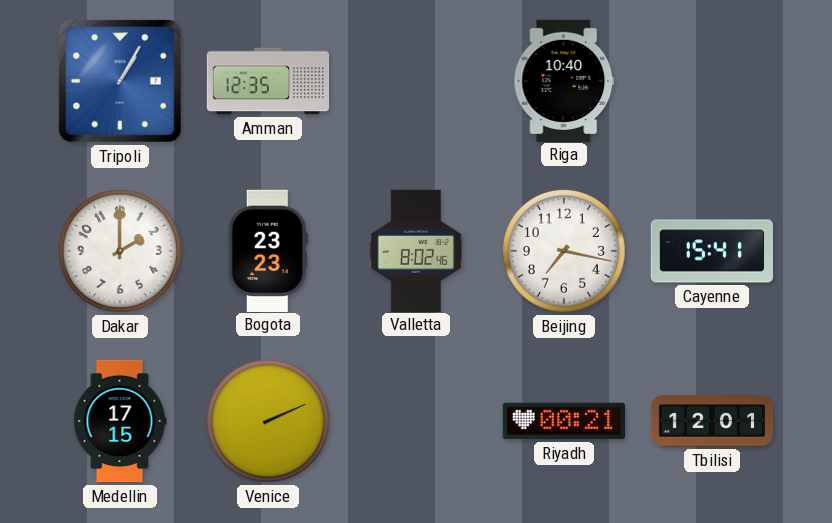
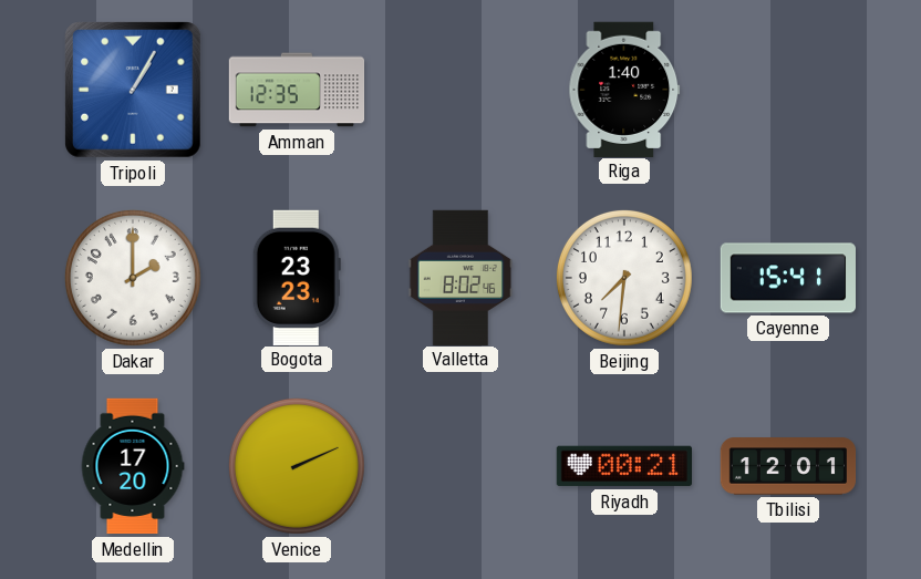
Riga: 10:40 -> 1:40
Beijing: 7:17 -> 7:31
Medellin: 17:15 -> 17:20
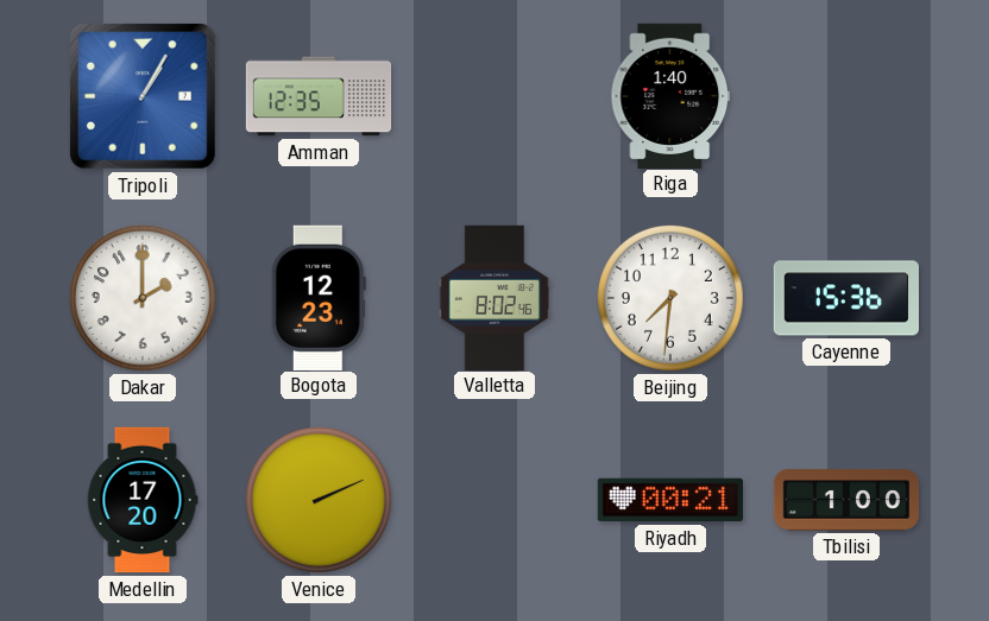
Bogota: 23:23 -> 12:23
Cayenne: 15:41 -> 15:36
Tbilisi: 12:01 -> 1:00
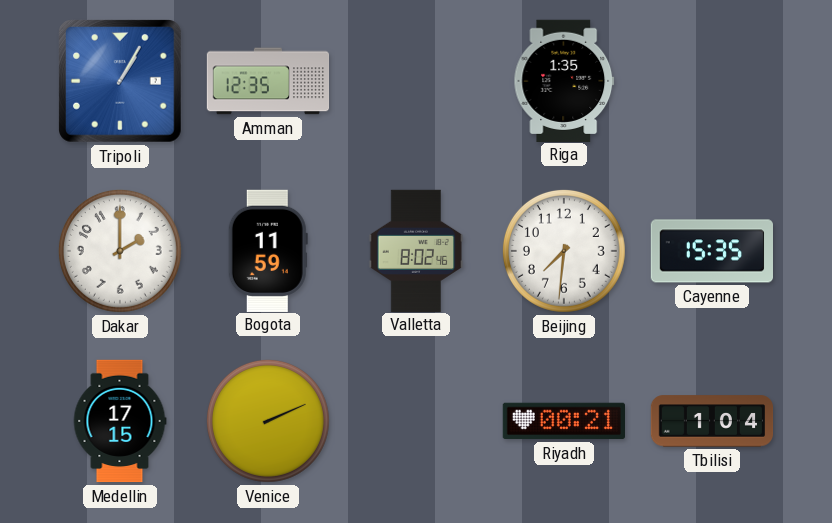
Riga: 1:40 -> 1:35
Bogota: 12:23 -> 11:59
Cayenne: 15:36 -> 15:35
Medellin: 17:20 -> 17:15
Tbilisi: 1:00 -> 1:04
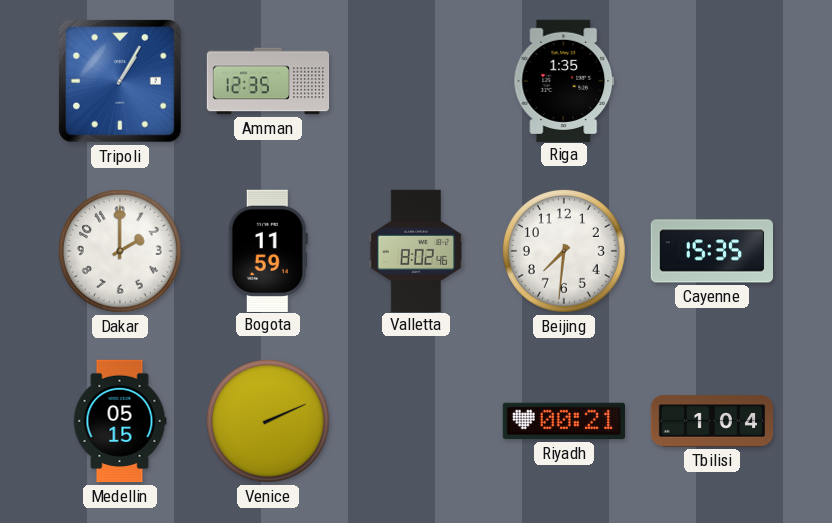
Medellin: 17:15 -> 05:15
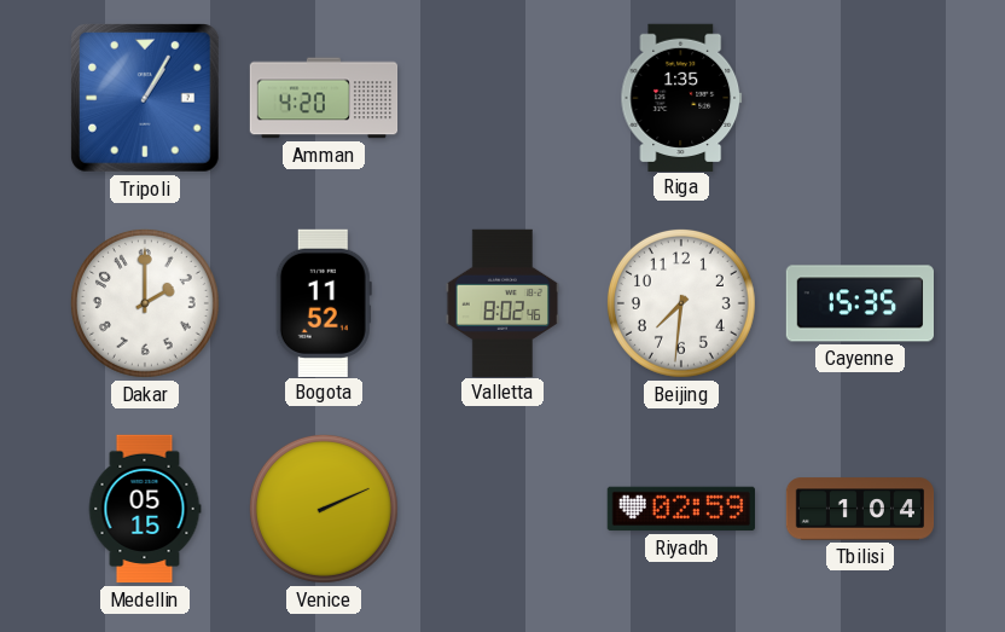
Amman: 12:35 -> 4:20
Bogota: 11:59 -> 11:52
Riyadh: 00:21 -> 02:59
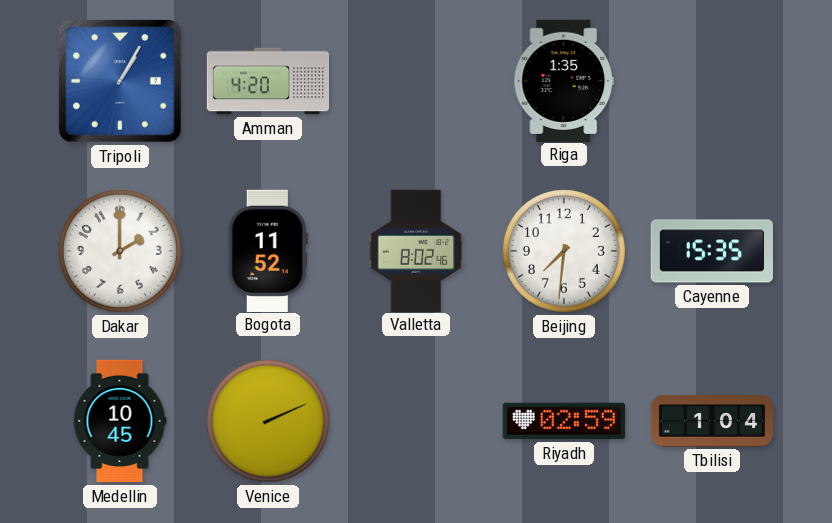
Medellin: 05:15 -> 10:45
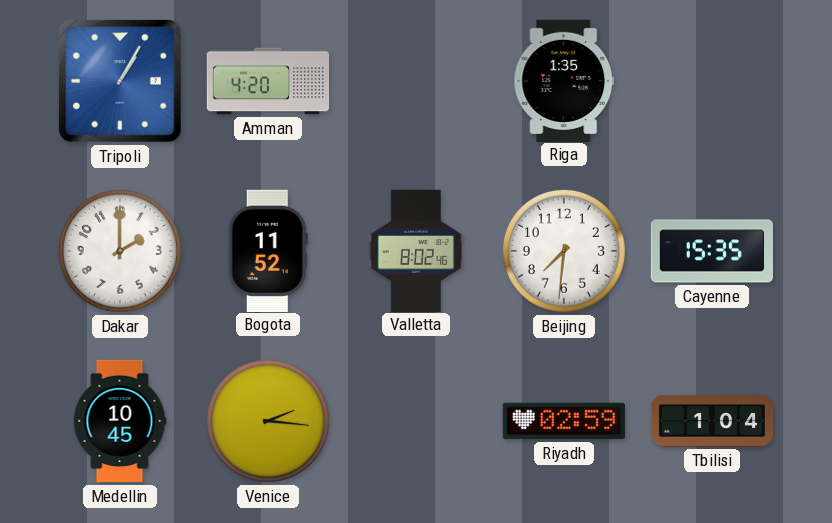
Venice: 2:11 -> 2:16
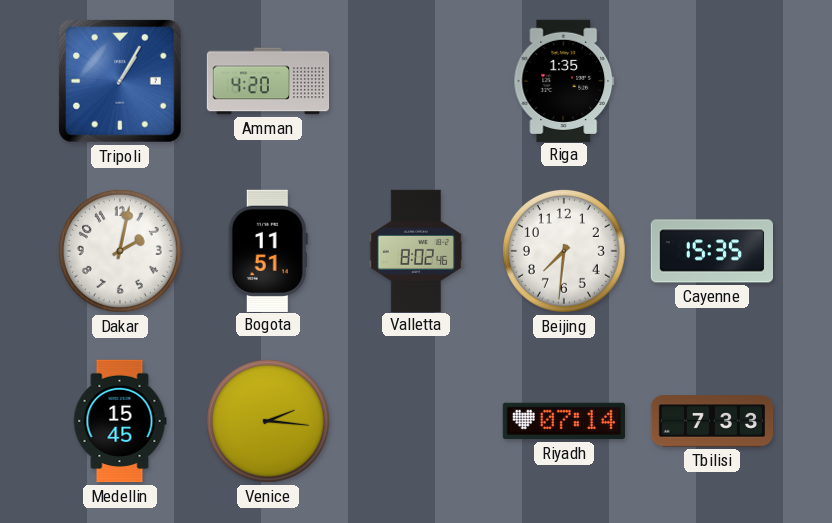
Dakar: 2:00 -> 2:02
Bogota: 11:52 -> 11:51
Medellin: 10:45 -> 15:45
Riyadh: 02:59 -> 07:14
Tbilisi: 1:04 -> 7:33
